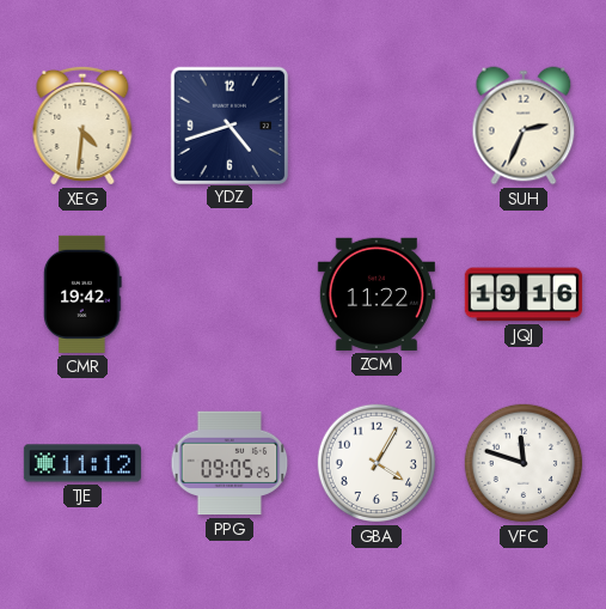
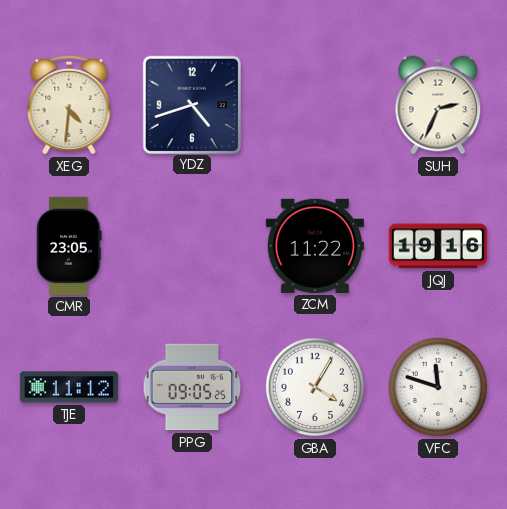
CMR: 19:42 -> 23:05
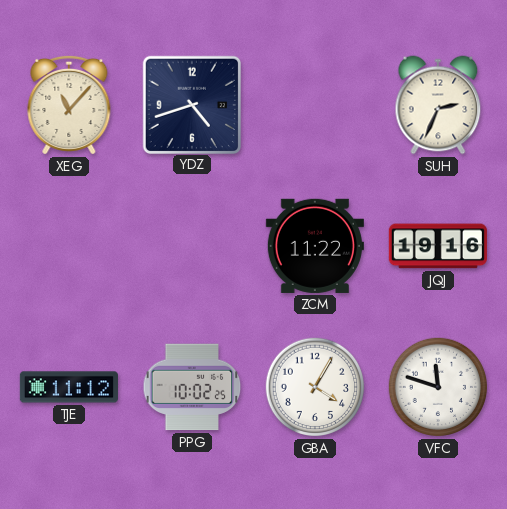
XEG: 4:31 -> 11:07
CMR: 23:05 -> none
PPG: 09:05 -> 10:02
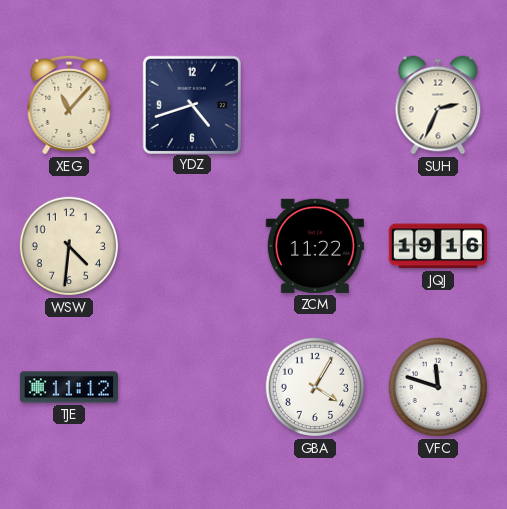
WSW: none -> 4:31
PPG: 10:02 -> none
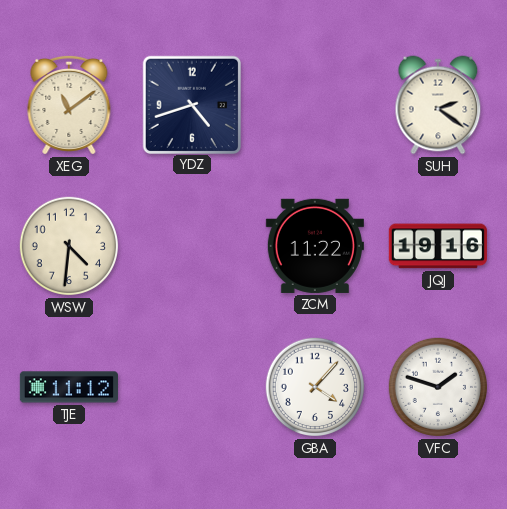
XEG: 11:07 -> 11:09
SUH: 2:34 -> 2:21
GBA: 4:05 -> 4:07
VFC: 11:48 -> 1:48
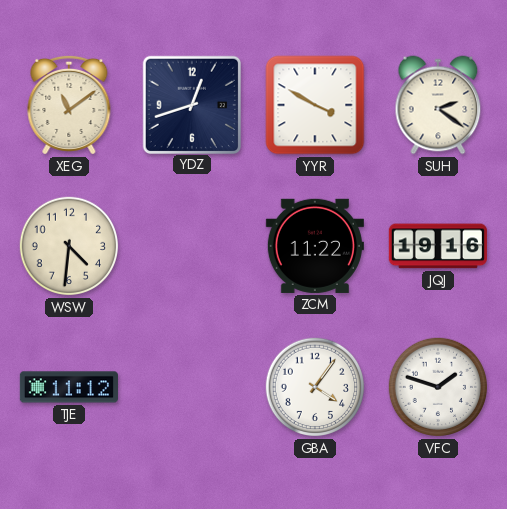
YDZ: 4:42 -> 12:42
YYR: none -> 3:50
GBA: 4:07 -> 4:06
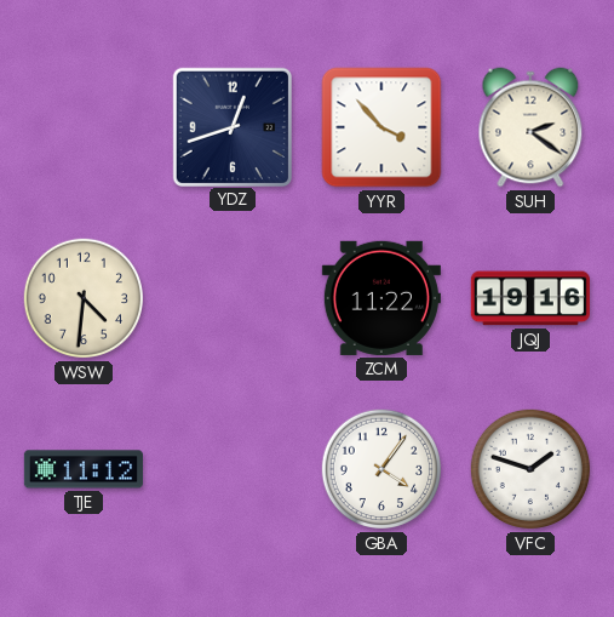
XEG: 11:09 -> none
YYR: 3:50 -> 3:53
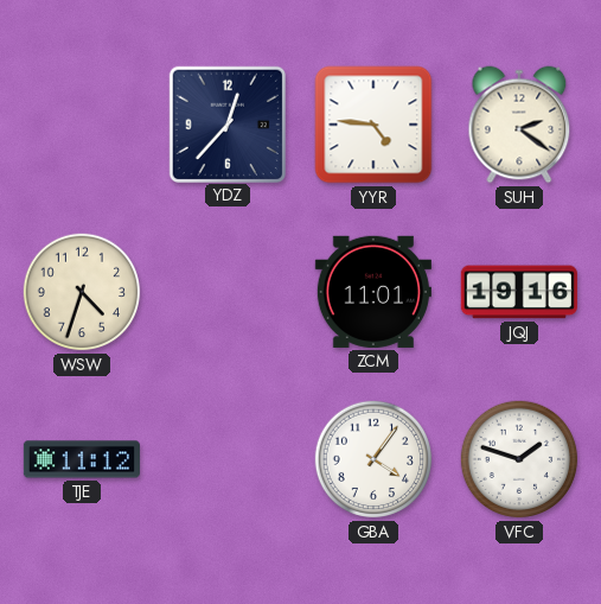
YDZ: 12:42 -> 12:37
YYR: 3:53 -> 4:46
WSW: 4:31 -> 4:33
ZCM: 11:22 -> 11:01
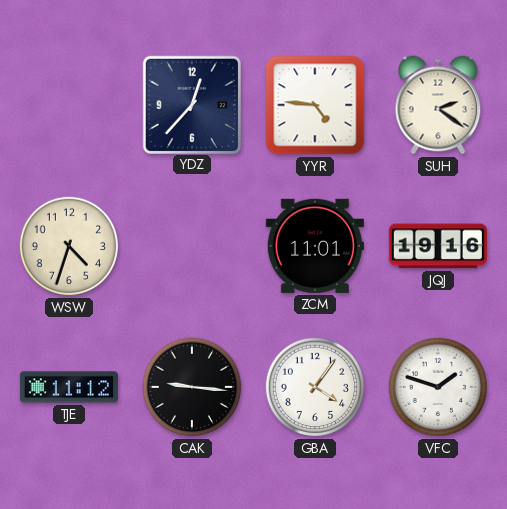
CAK: none -> 9:16
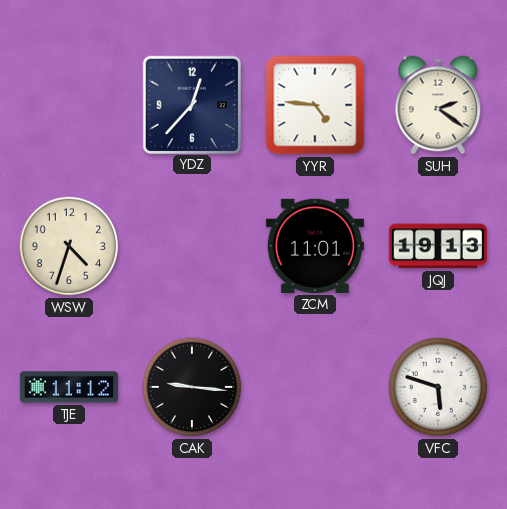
JQJ: 19:16 -> 19:13
GBA: 4:06 -> none
VFC: 1:48 -> 5:48
